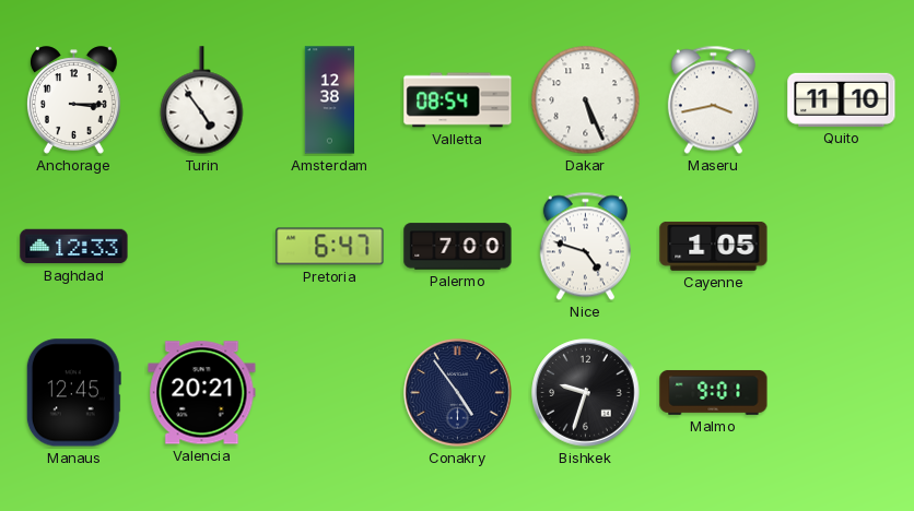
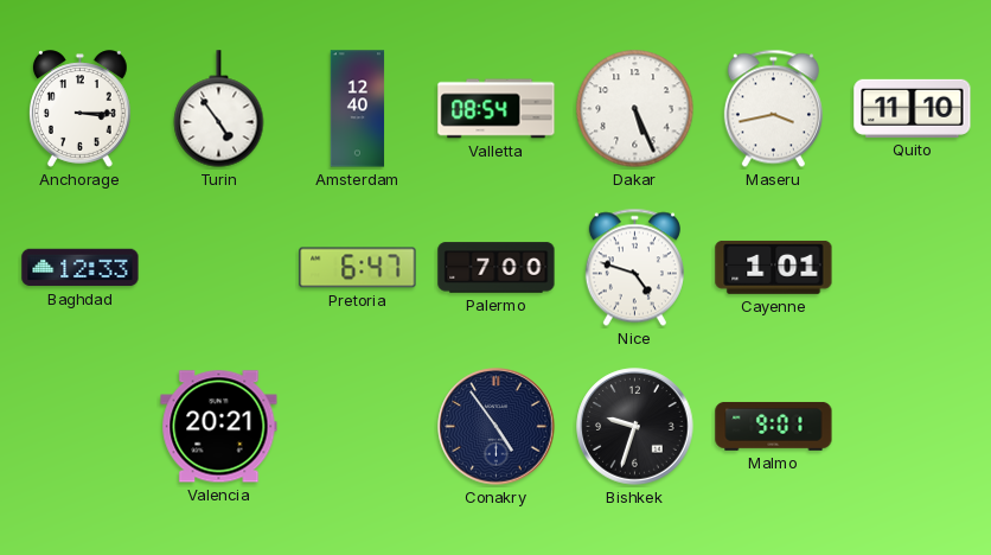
Amsterdam: 12:38 -> 12:40
Cayenne: 1:05 -> 1:01
Manaus: 12:45 -> none
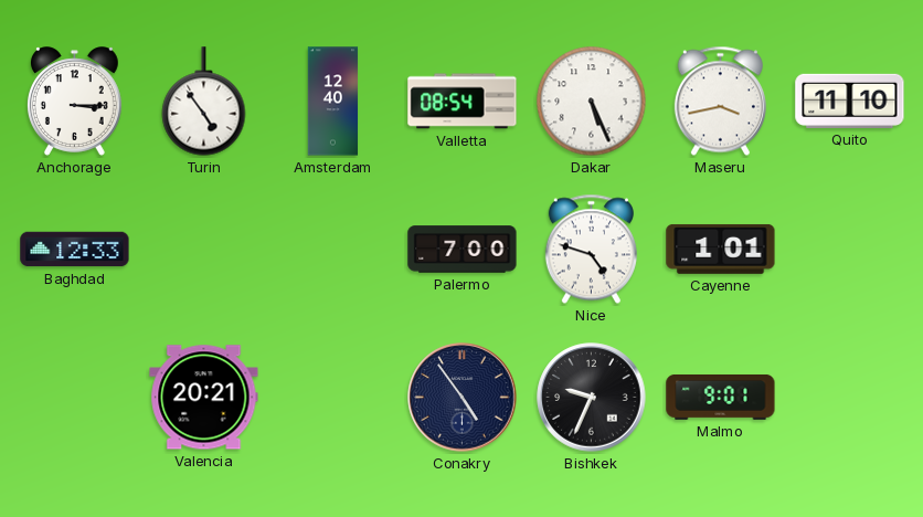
Pretoria: 6:47 -> none
Bishkek: 9:33 -> 9:34
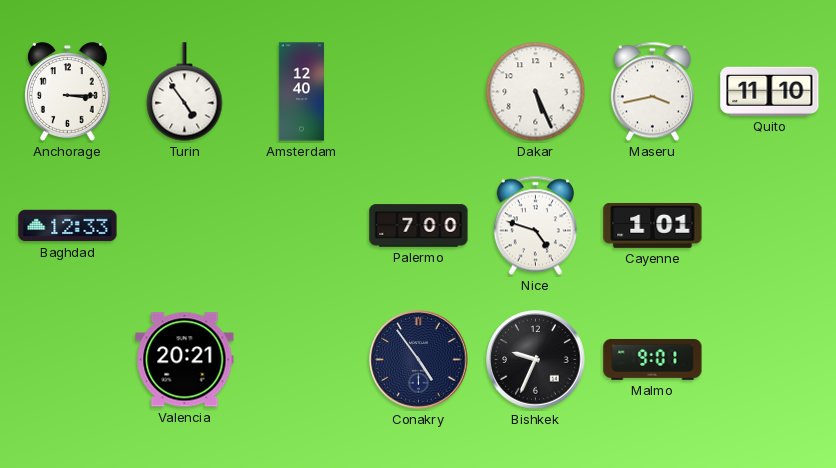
Valletta: 08:54 -> none
